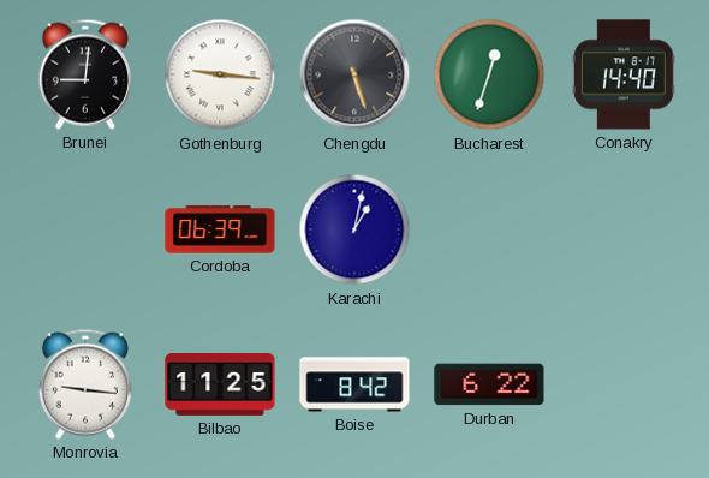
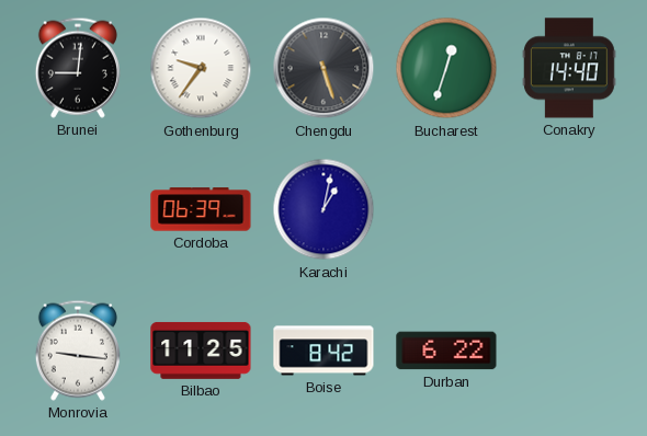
Gothenburg: 9:16 -> 9:36
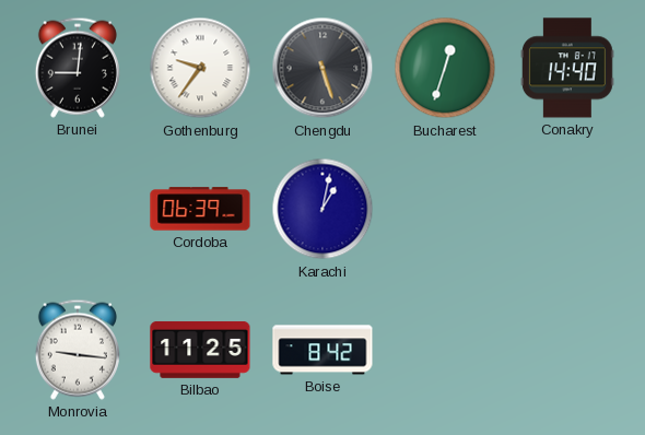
Durban: 6:22 -> none
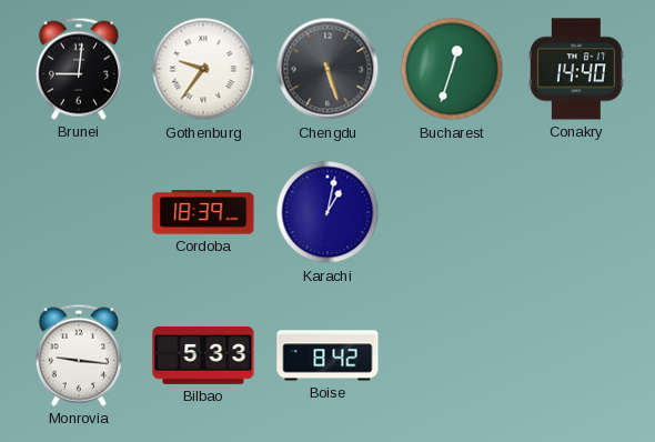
Cordoba: 06:39 -> 18:39
Bilbao: 11:25 -> 5:33
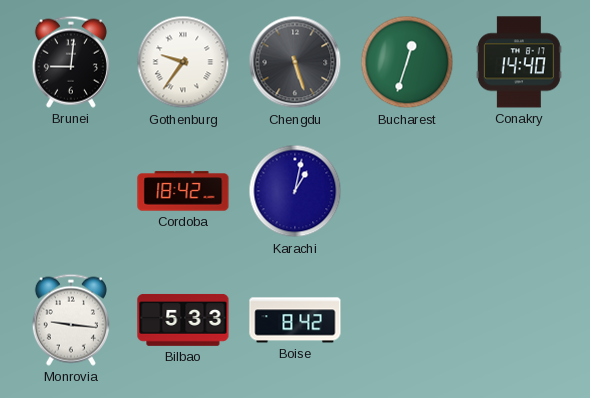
Cordoba: 18:39 -> 18:42
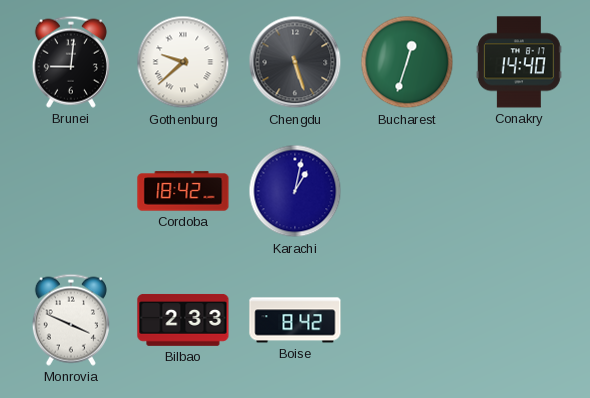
Gothenburg: 9:36 -> 9:38
Monrovia: 9:16 -> 3:49
Bilbao: 5:33 -> 2:33
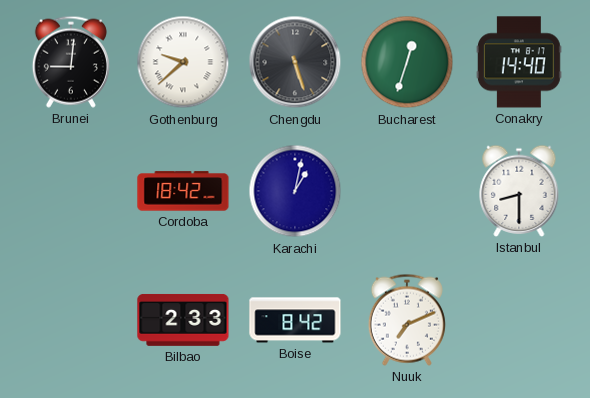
Istanbul: none -> 8:30
Monrovia: 3:49 -> none
Nuuk: none -> 7:11
